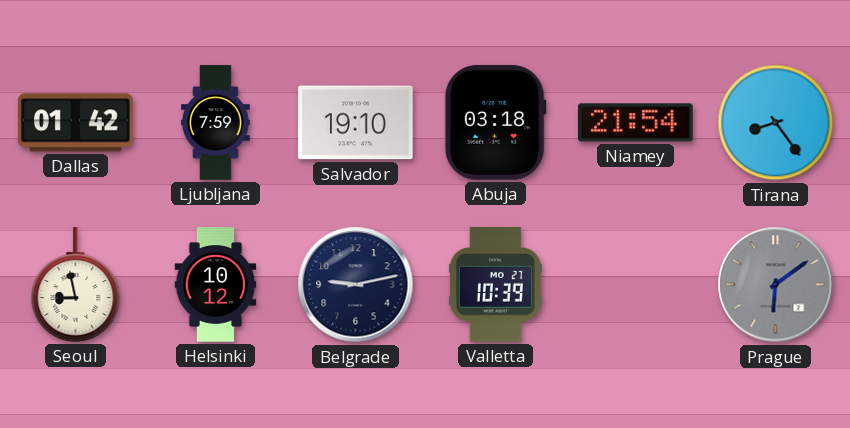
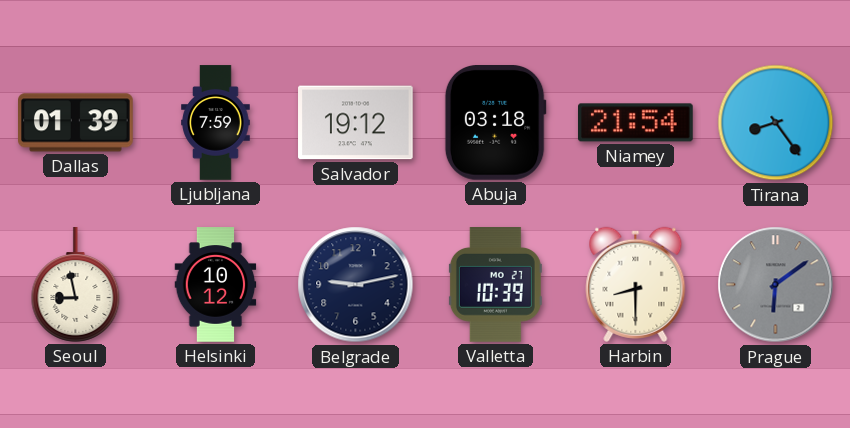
Dallas: 01:42 -> 01:39
Salvador: 19:10 -> 19:12
Harbin: none -> 8:30
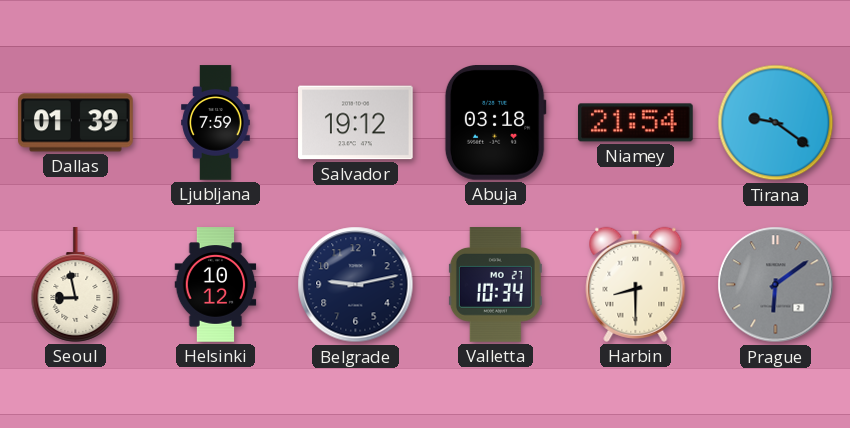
Tirana: 8:24 -> 9:21
Valletta: 10:39 -> 10:34
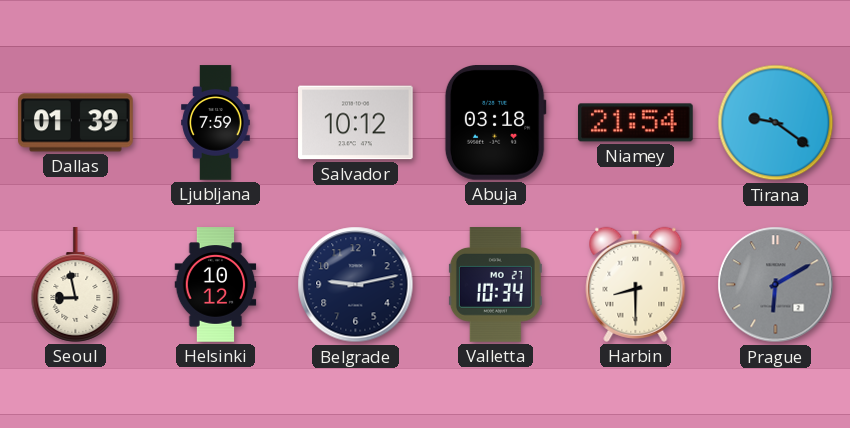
Salvador: 19:12 -> 10:12
Prague: 6:09 -> 6:10
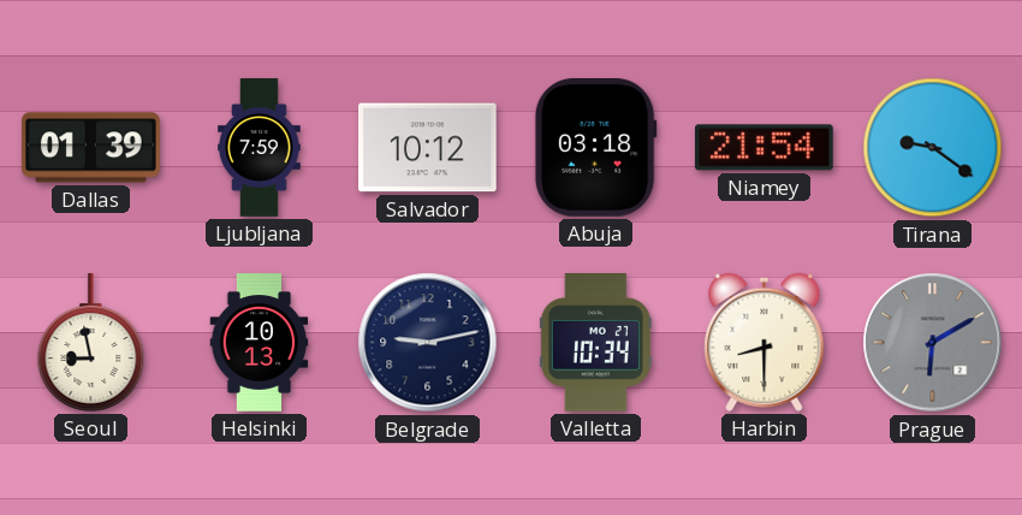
Helsinki: 10:12 -> 10:13
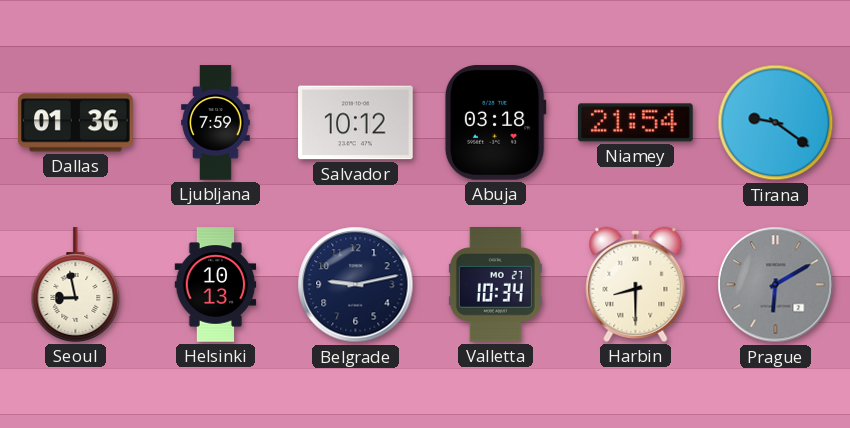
Dallas: 01:39 -> 01:36
